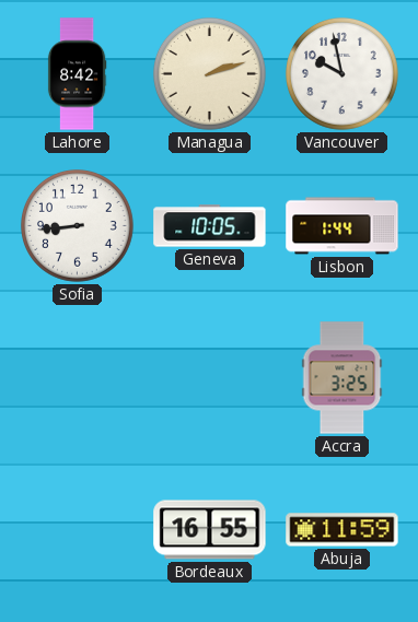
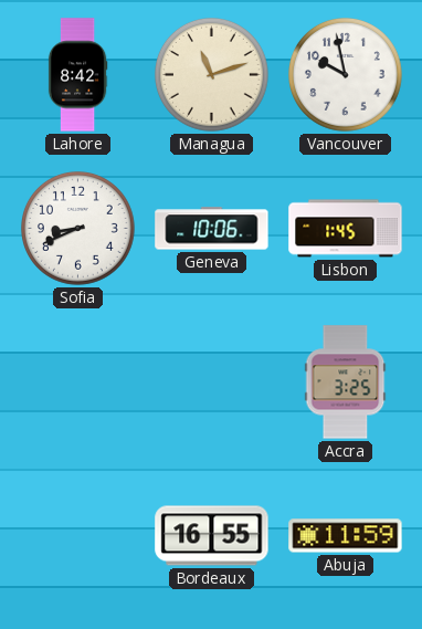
Managua: 2:12 -> 11:12
Sofia: 8:44 -> 8:41
Geneva: 10:05 -> 10:06
Lisbon: 1:44 -> 1:45
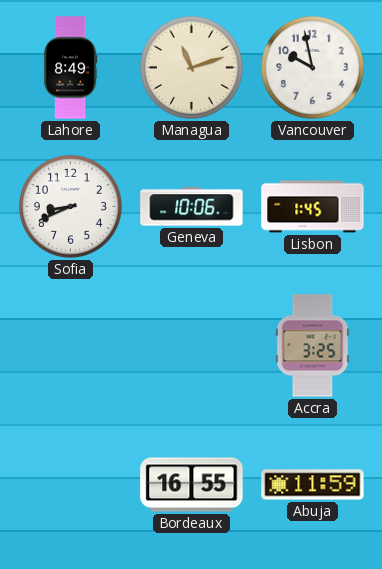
Lahore: 8:42 -> 8:49
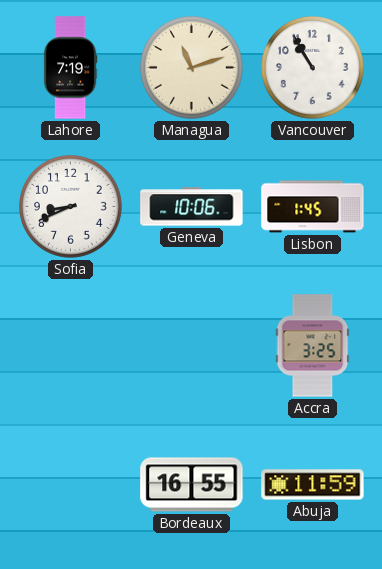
Lahore: 8:49 -> 7:19
Vancouver: 9:58 -> 10:55
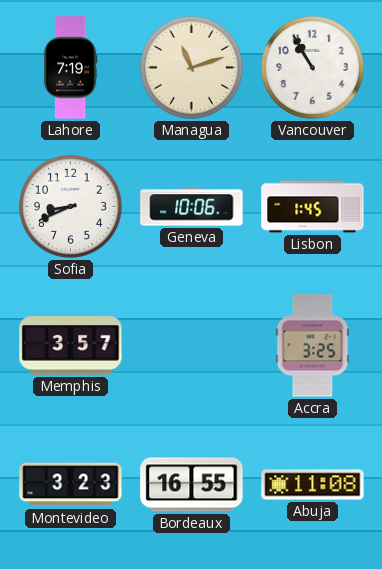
Memphis: none -> 3:57
Montevideo: none -> 3:23
Abuja: 11:59 -> 11:08
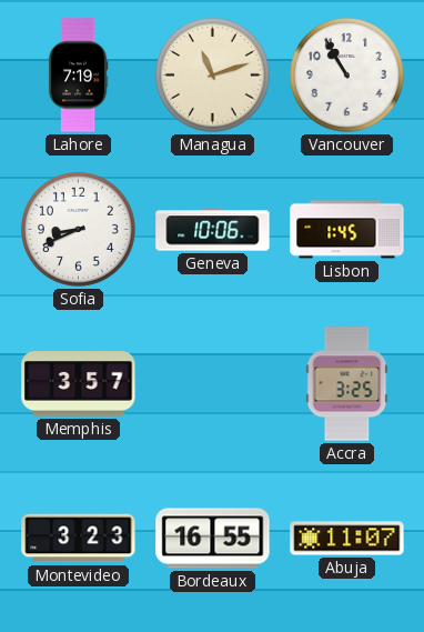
Abuja: 11:08 -> 11:07
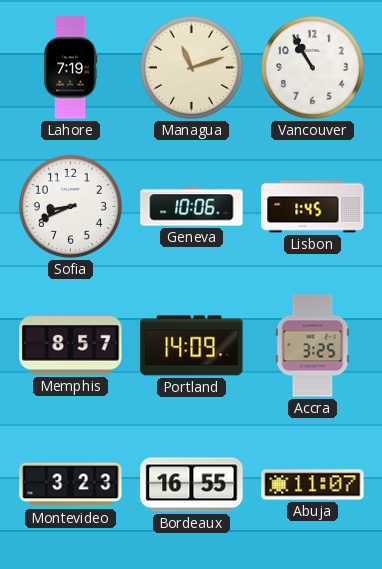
Memphis: 3:57 -> 8:57
Portland: none -> 14:09
